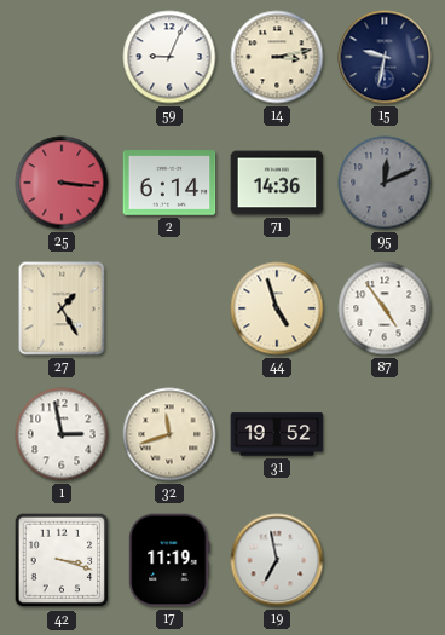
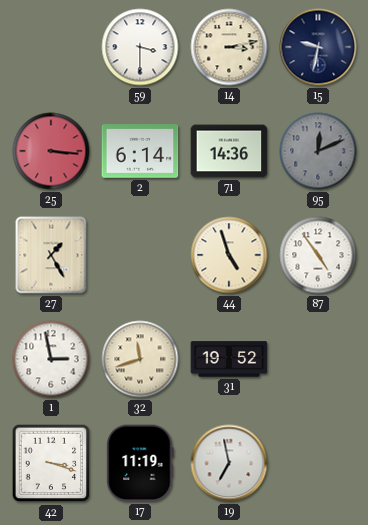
59: 9:04 -> 3:30
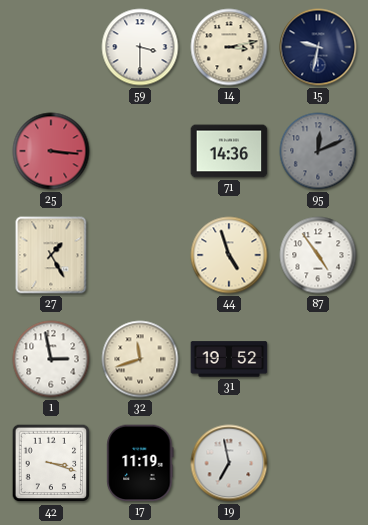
2: 6:14 -> none
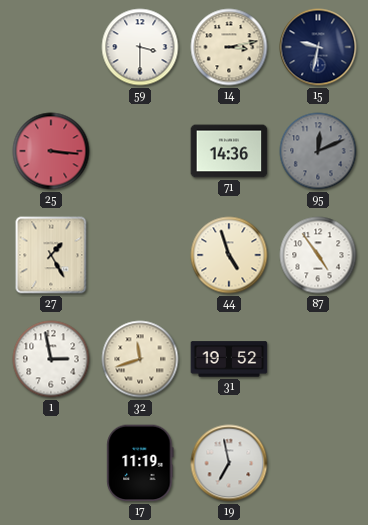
42: 3:18 -> none
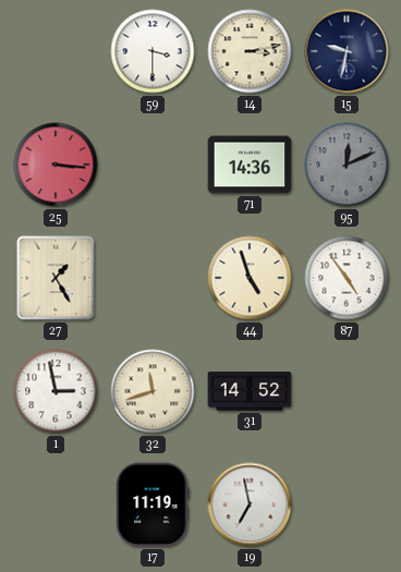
31: 19:52 -> 14:52
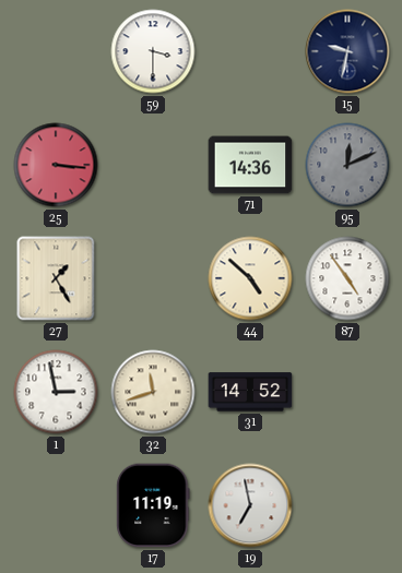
14: 3:13 -> none
44: 4:57 -> 4:52
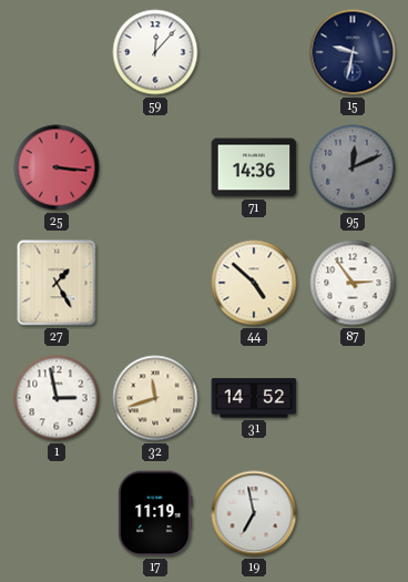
59: 3:30 -> 12:07
87: 4:54 -> 2:54
